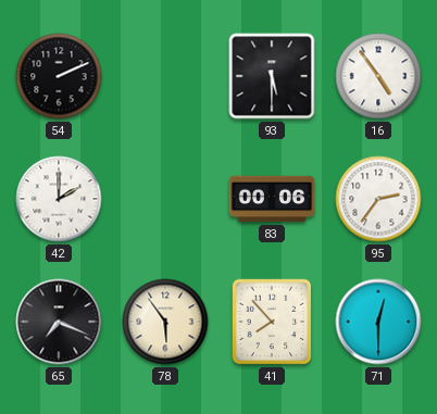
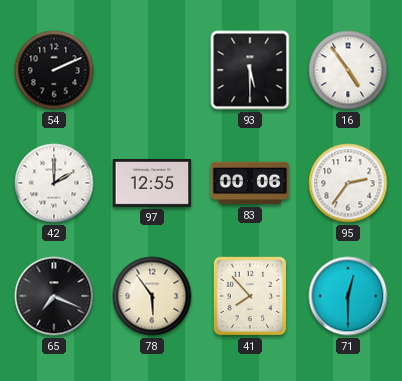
97: none -> 12:55
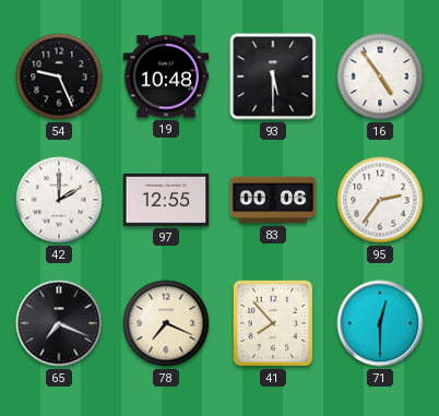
54: 2:11 -> 9:26
19: none -> 10:48
78: 5:54 -> 7:19
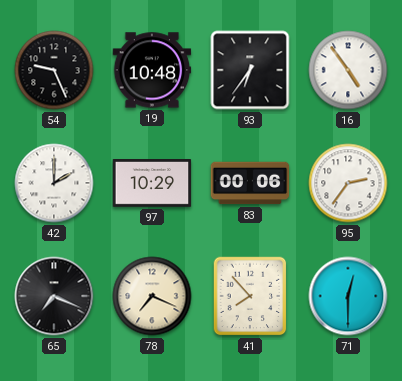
93: 5:30 -> 6:36
97: 12:55 -> 10:29
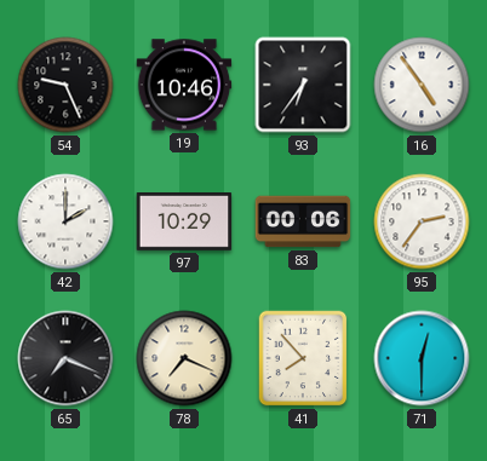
19: 10:48 -> 10:46
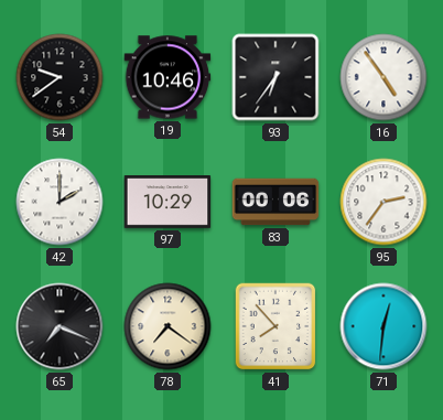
54: 9:26 -> 9:39
78: 7:19 -> 7:21
71: 12:30 -> 12:31
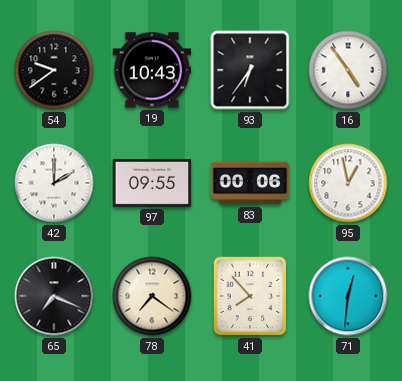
19: 10:46 -> 10:43
97: 10:29 -> 09:55
95: 2:36 -> 12:58
